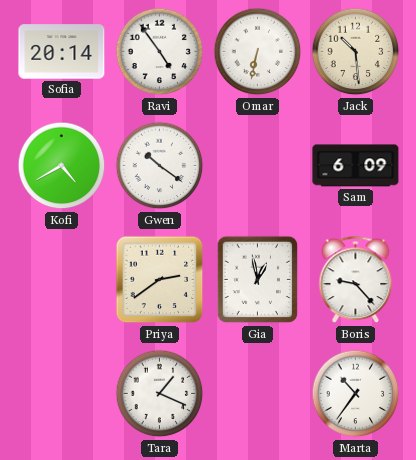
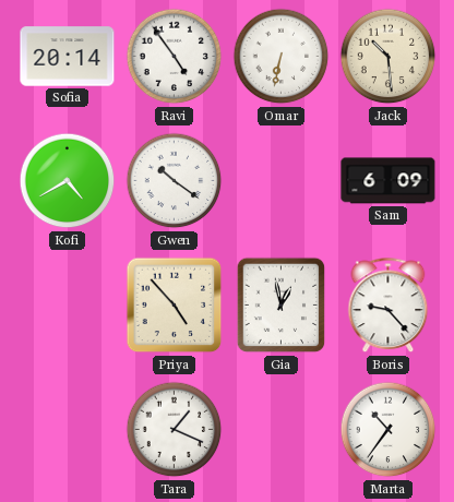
Priya: 2:39 -> 4:53
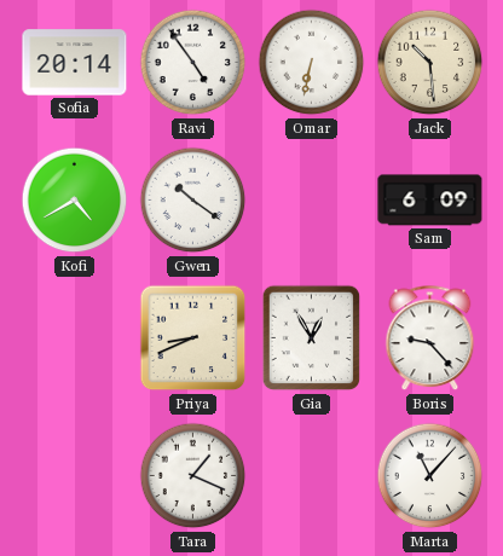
Priya: 4:53 -> 8:41
Gia: 12:58 -> 12:55
Marta: 10:36 -> 11:07
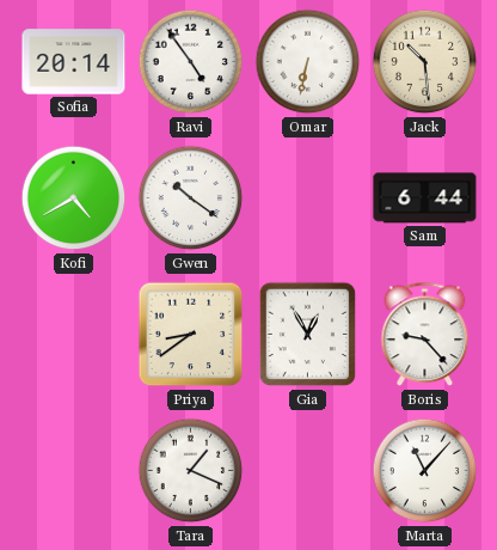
Sam: 6:09 -> 6:44
Priya: 8:41 -> 8:39
